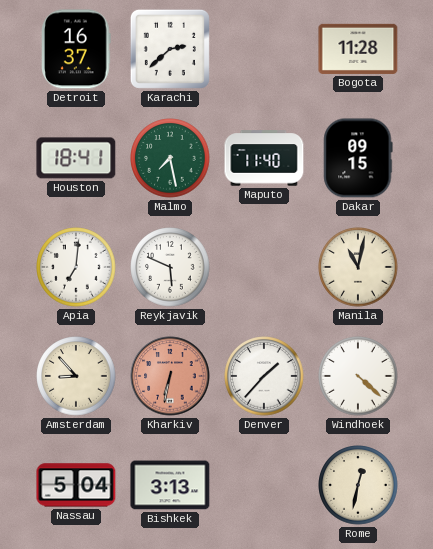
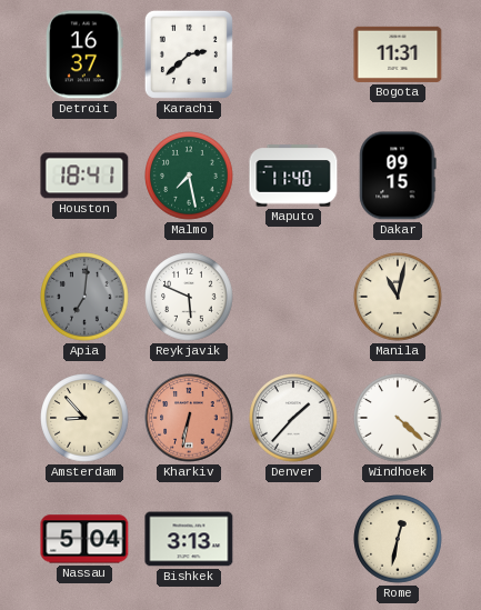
Bogota: 11:28 -> 11:31
Apia dial: white -> grey
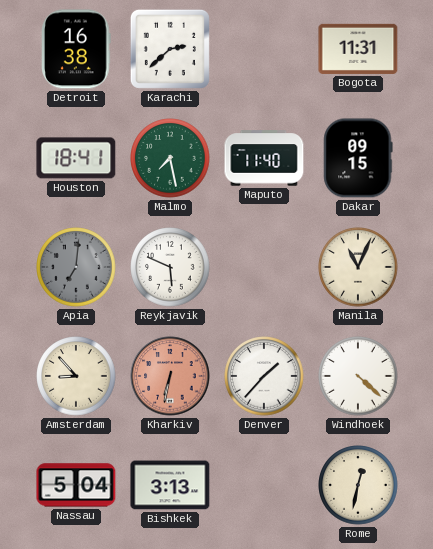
Detroit: 16:37 -> 16:38
Manila: 11:02 -> 11:04
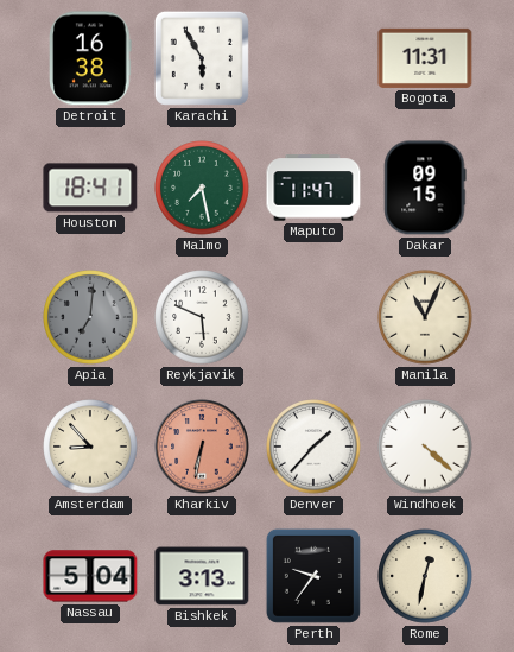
Karachi: 2:38 -> 5:55
Maputo: 11:40 -> 11:47
Perth: none -> 9:36
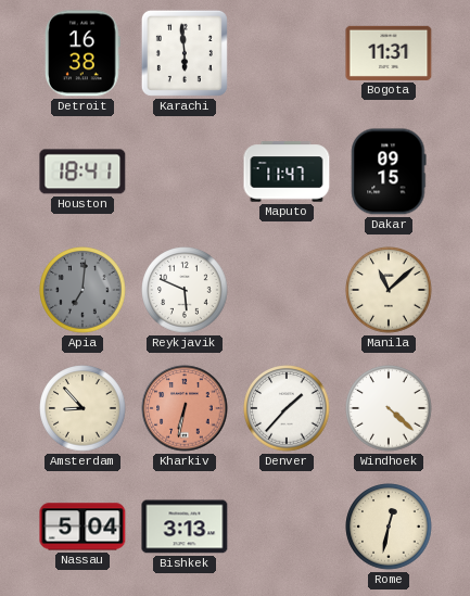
Karachi: 5:55 -> 5:59
Malmo: 7:28 -> none
Manila: 11:04 -> 11:08
Perth: 9:36 -> none
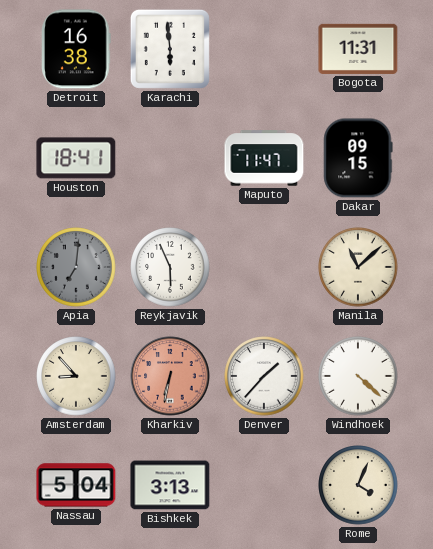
Reykjavik: 5:49 -> 5:56
Rome: 12:32 -> 4:04
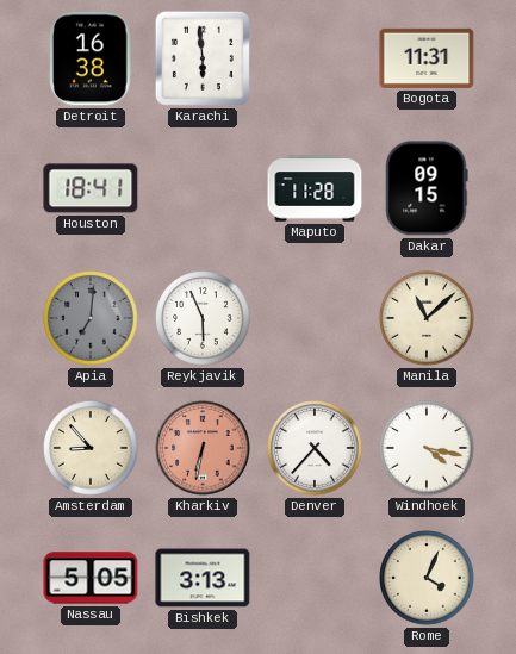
Maputo: 11:47 -> 11:28
Denver: 1:37 -> 4:37
Windhoek: 4:22 -> 4:17
Nassau: 5:04 -> 5:05
